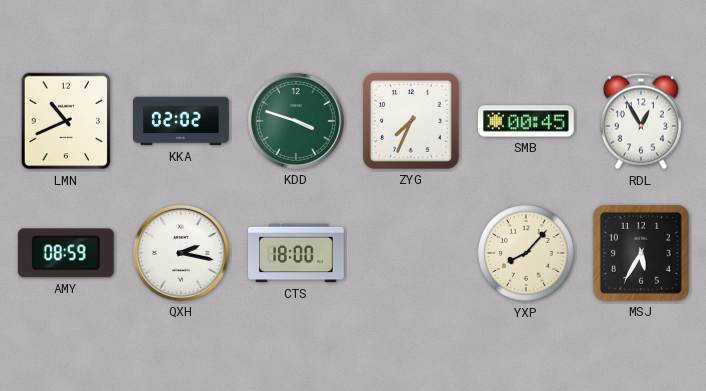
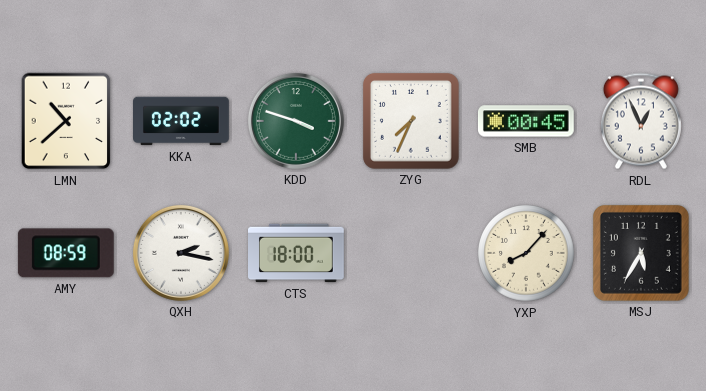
LMN: 10:41 -> 10:38
RDL: 12:55 -> 12:56
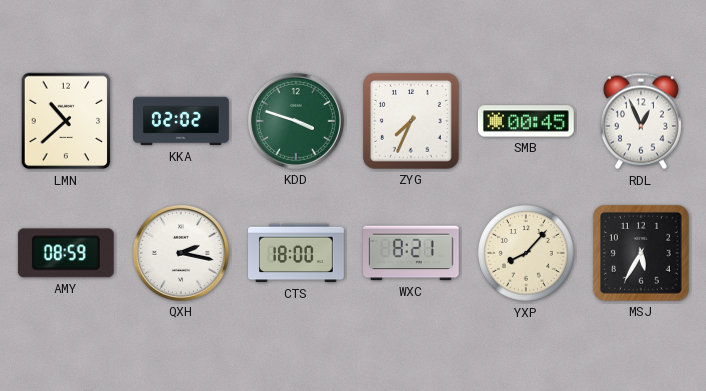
WXC: none -> 8:21
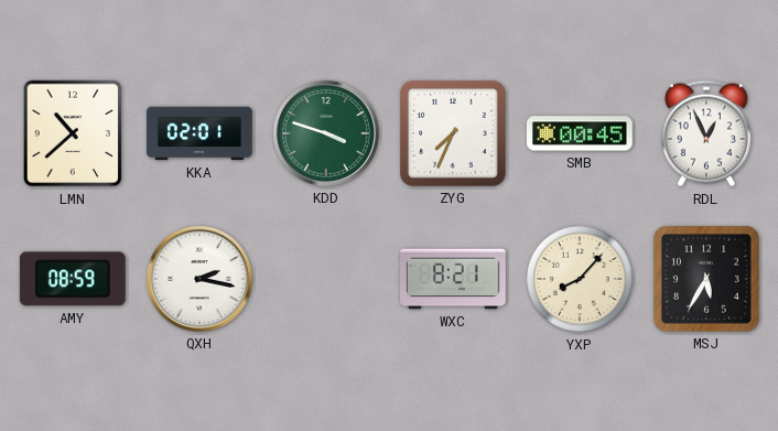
KKA: 02:02 -> 02:01
CTS: 18:00 -> none
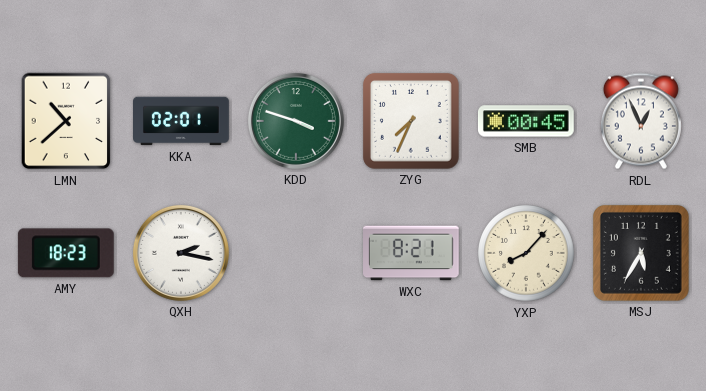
AMY: 08:59 -> 18:23
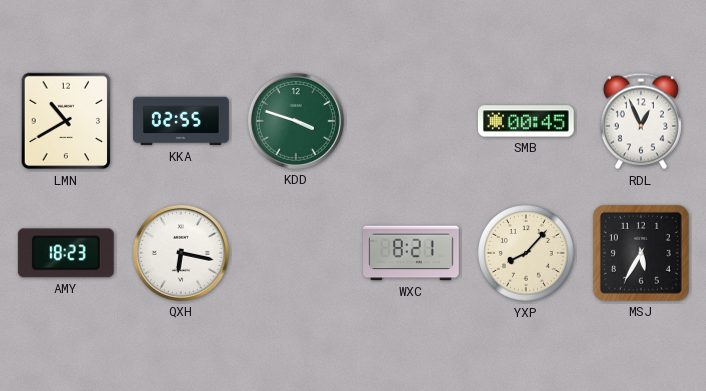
LMN: 10:38 -> 10:40
KKA: 02:01 -> 02:55
ZYG: 7:34 -> none
QXH: 2:17 -> 6:17
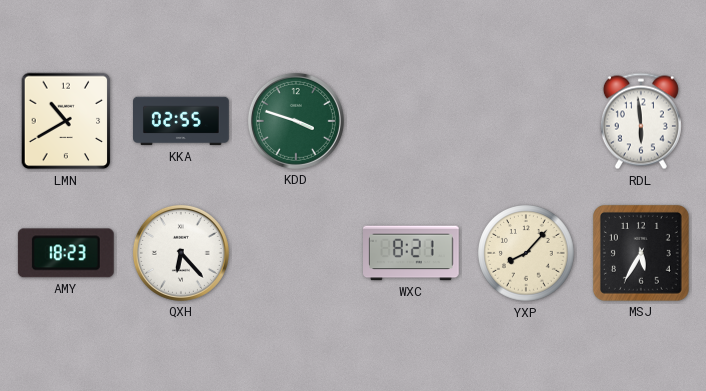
SMB: 00:45 -> none
RDL: 12:56 -> 5:59
QXH: 6:17 -> 6:23
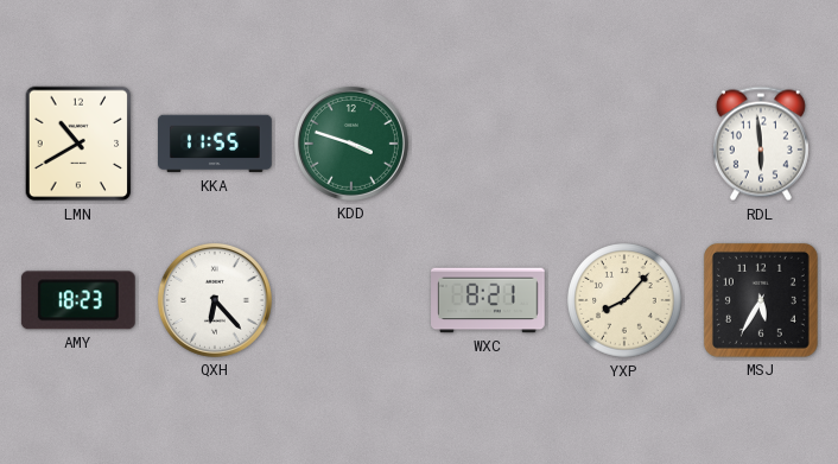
KKA: 02:55 -> 11:55
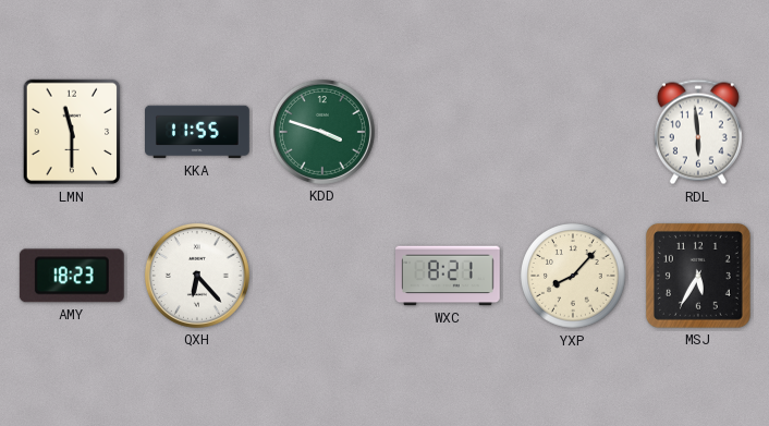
LMN: 10:40 -> 11:30
